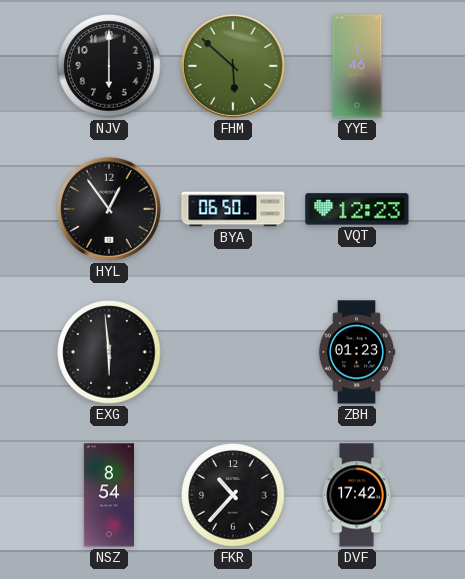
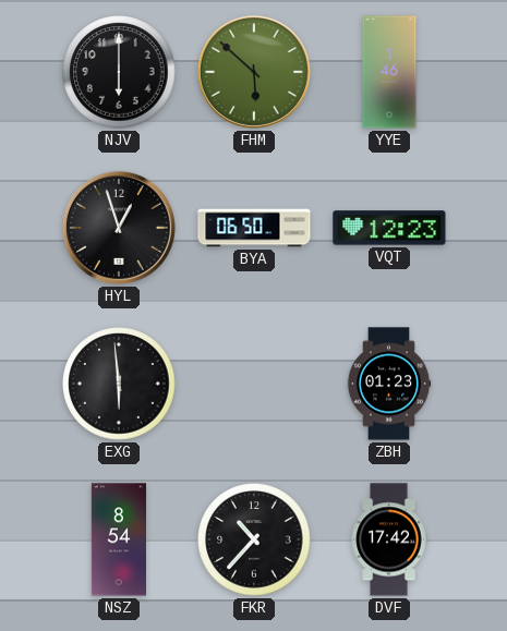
HYL: 12:54 -> 12:57
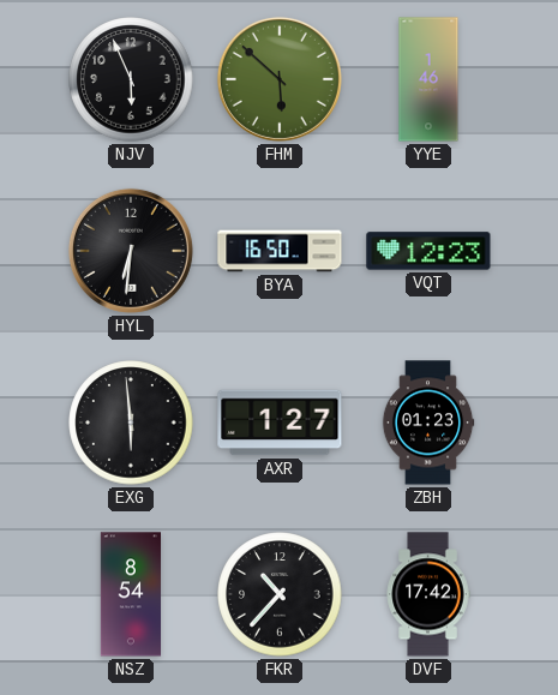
NJV: 6:00 -> 5:56
HYL: 12:57 -> 6:31
BYA: 06:50 -> 16:50
AXR: none -> 1:27
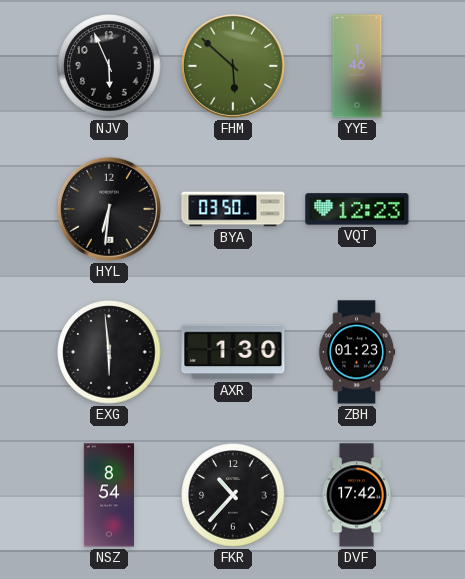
BYA: 16:50 -> 03:50
AXR: 1:27 -> 1:30
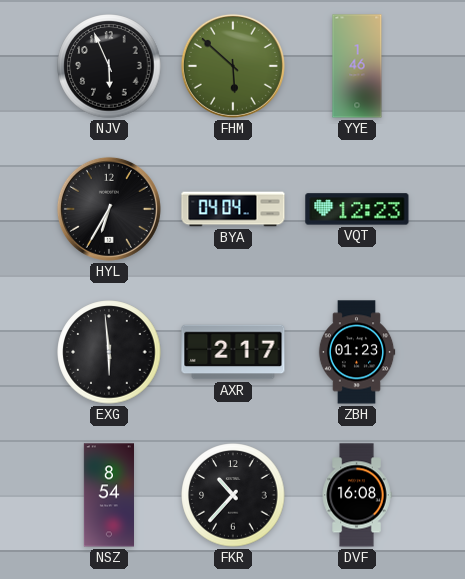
HYL: 6:31 -> 6:35
BYA: 03:50 -> 04:04
AXR: 1:30 -> 2:17
DVF: 17:42 -> 16:08
